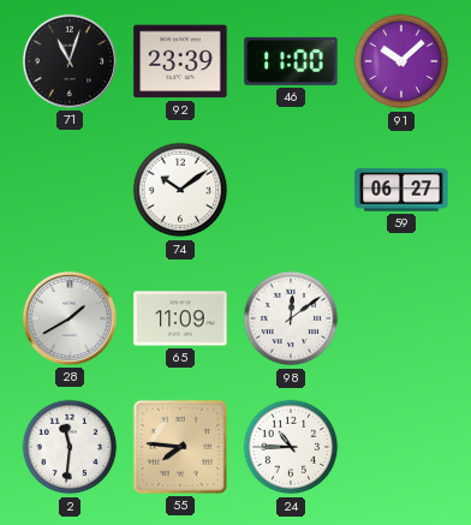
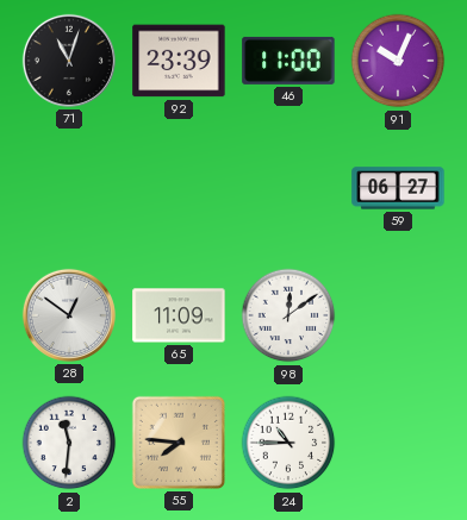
91: 10:08 -> 10:04
74: 10:09 -> none
28: 1:40 -> 12:51
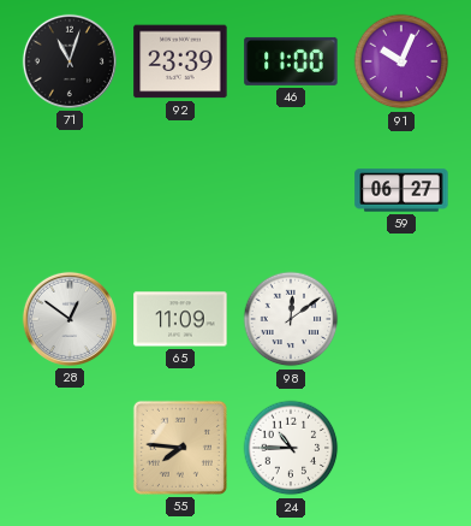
2: 11:31 -> none
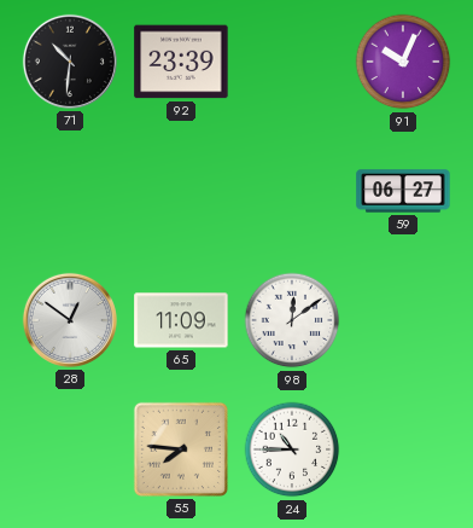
71: 11:03 -> 10:31
46: 11:00 -> none
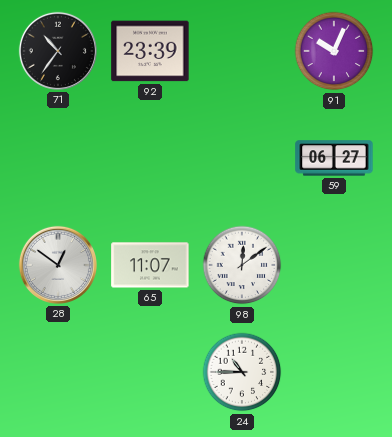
71: 10:31 -> 10:36
65: 11:09 -> 11:07
55: 7:46 -> none
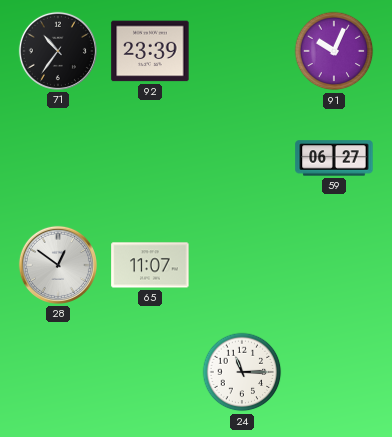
98: 12:09 -> none
24: 10:45 -> 11:15
